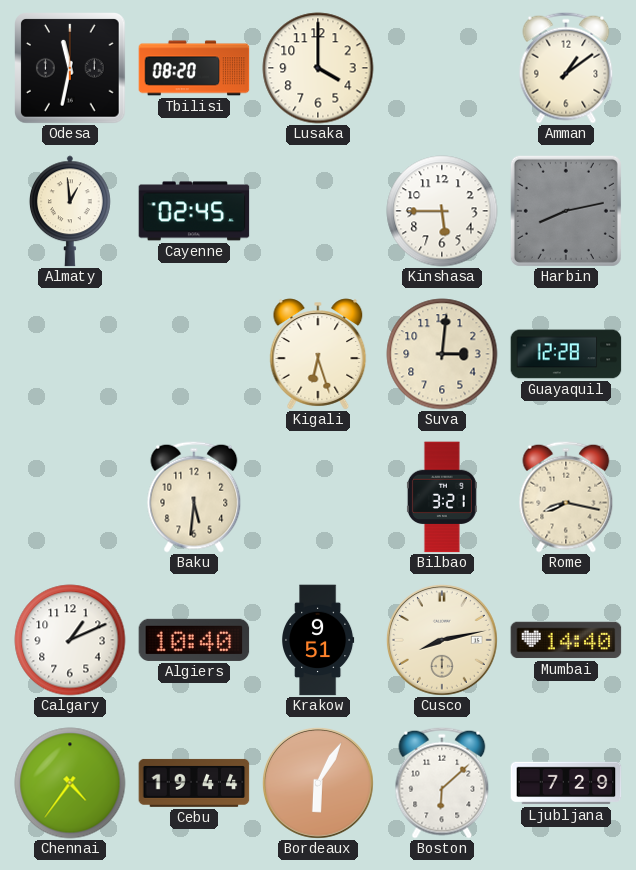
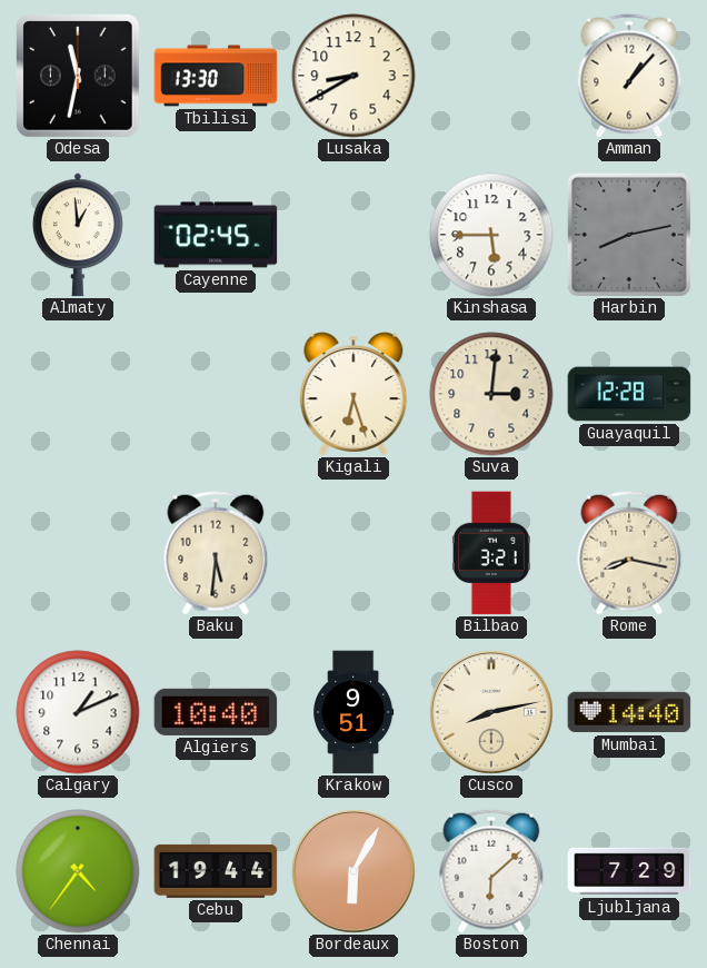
Tbilisi: 08:20 -> 13:30
Lusaka: 4:00 -> 8:40
Amman: 1:09 -> 1:07
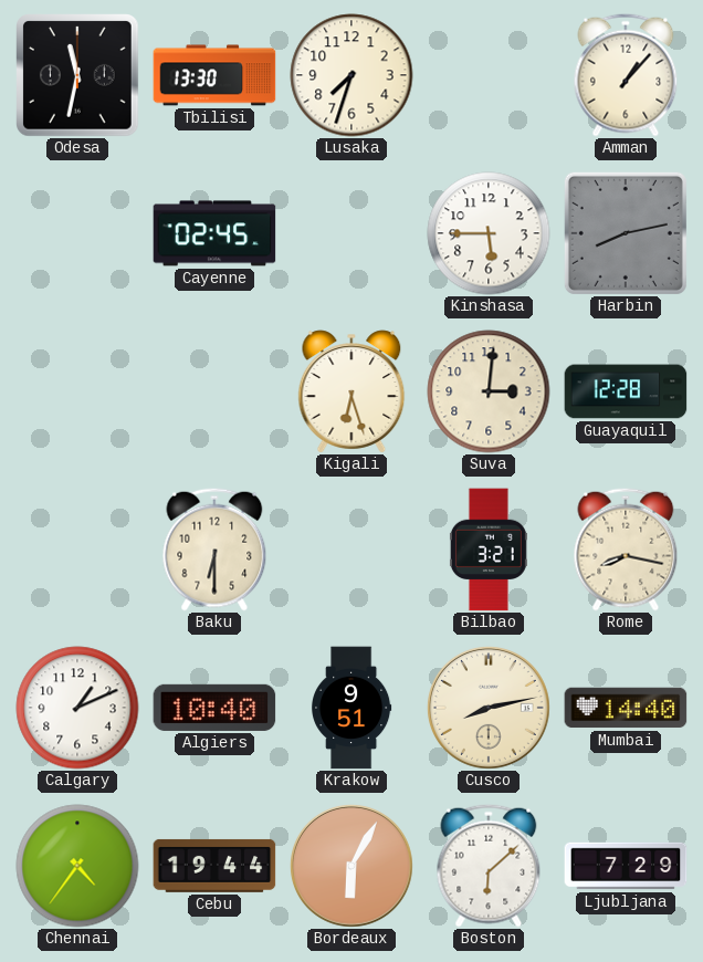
Lusaka: 8:40 -> 7:33
Almaty: 12:59 -> none
Baku: 5:31 -> 6:30
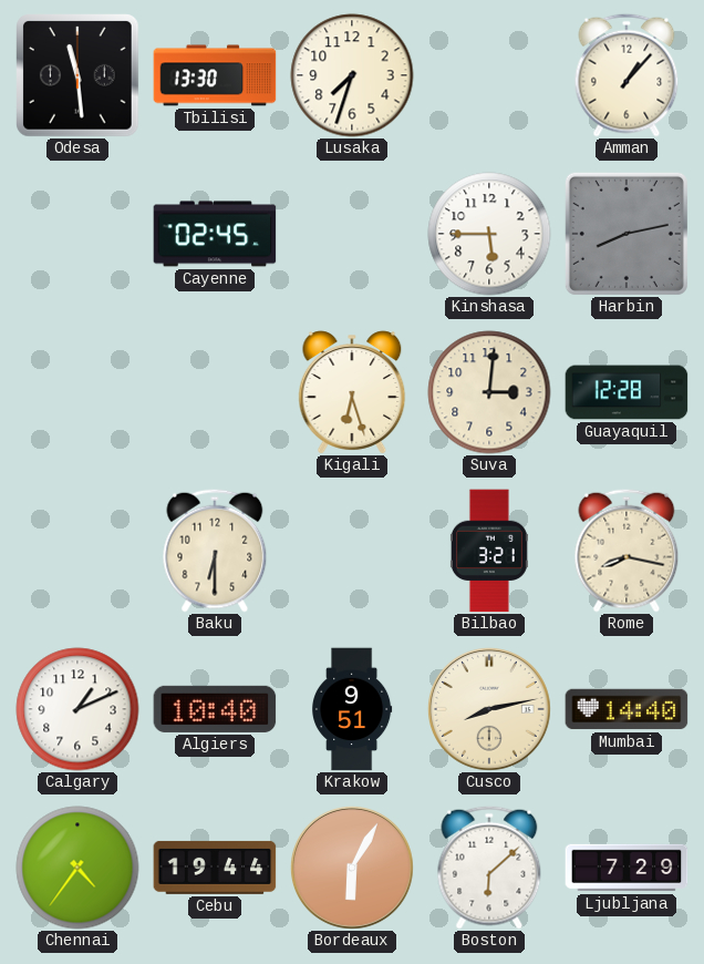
Odesa: 11:32 -> 11:29
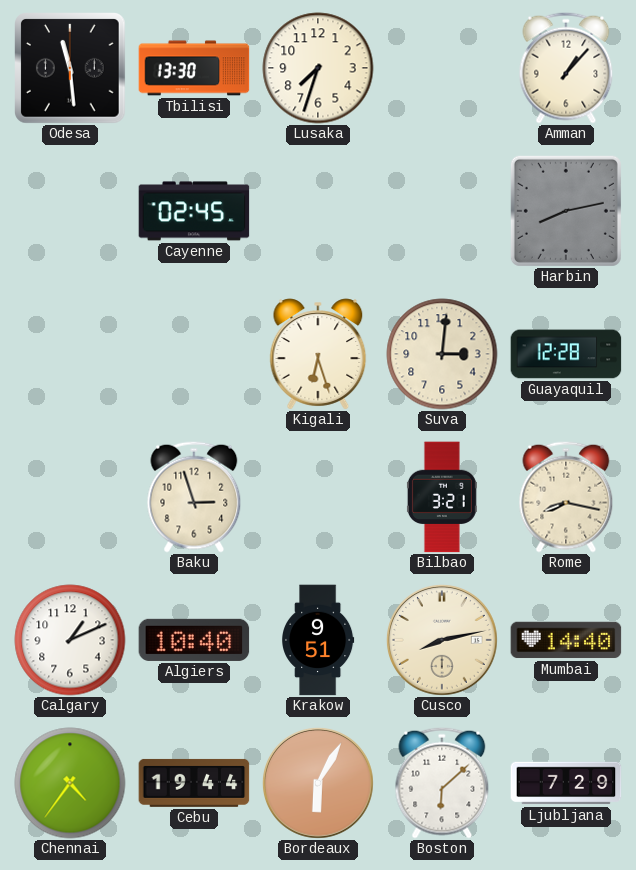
Kinshasa: 5:45 -> none
Baku: 6:30 -> 2:57
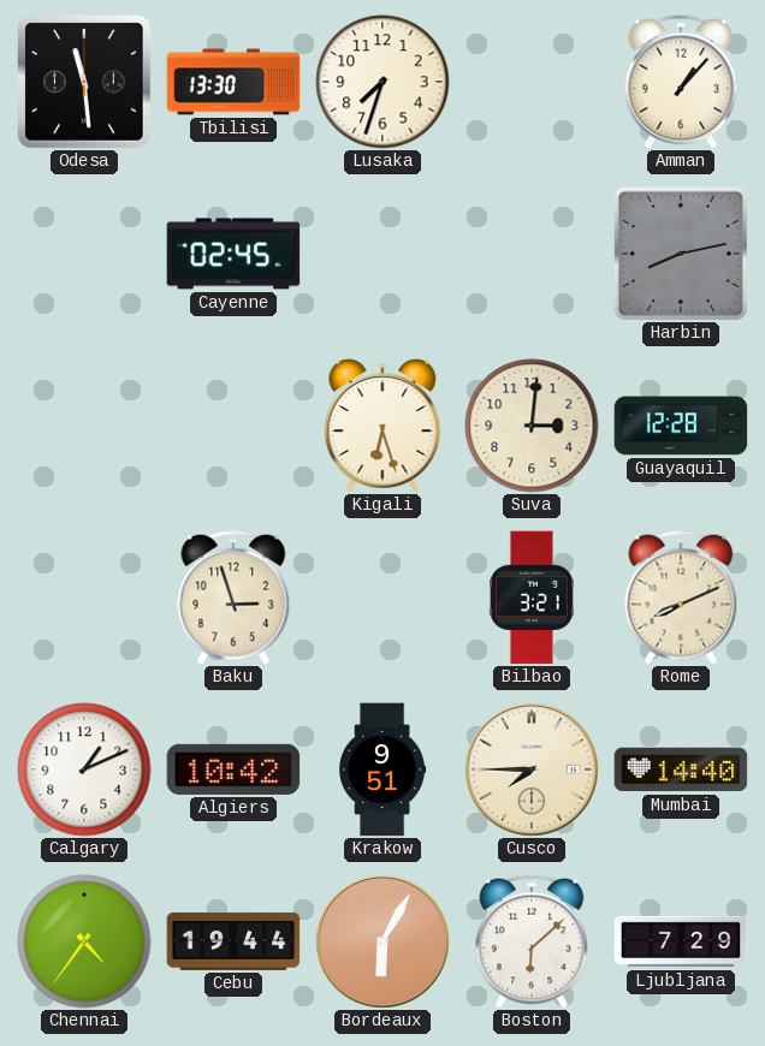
Rome: 8:17 -> 8:11
Algiers: 10:40 -> 10:42
Cusco: 8:13 -> 7:45
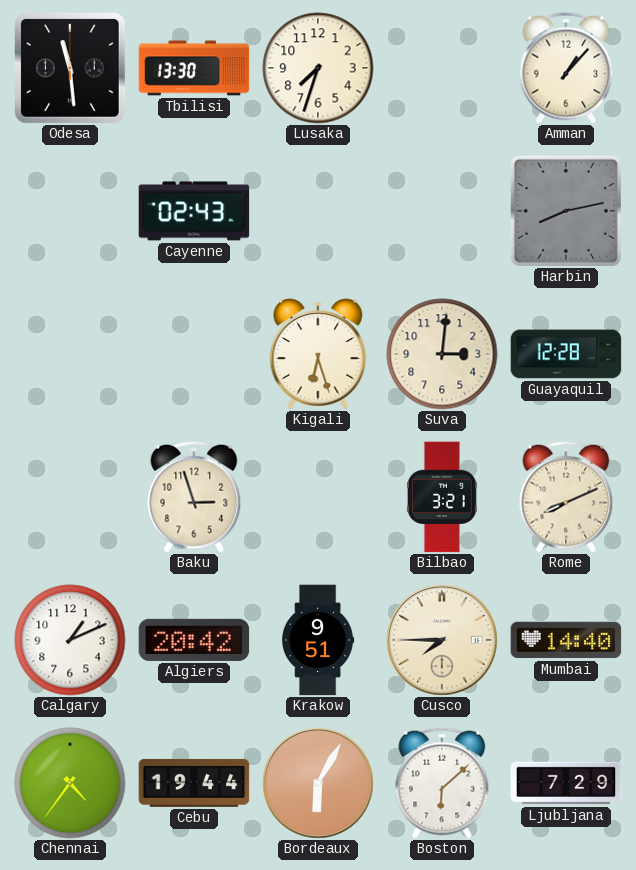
Cayenne: 02:45 -> 02:43
Algiers: 10:42 -> 20:42
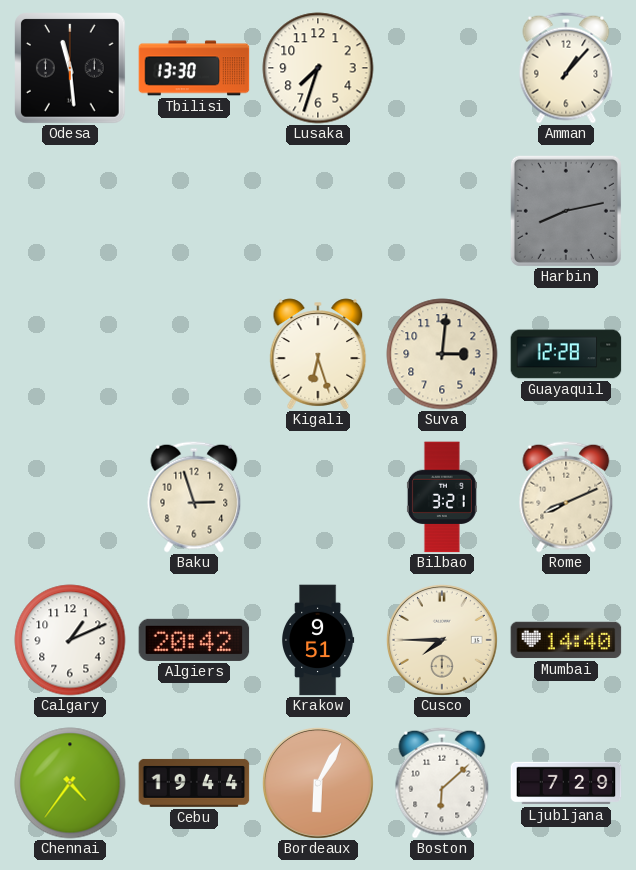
Cayenne: 02:43 -> none
